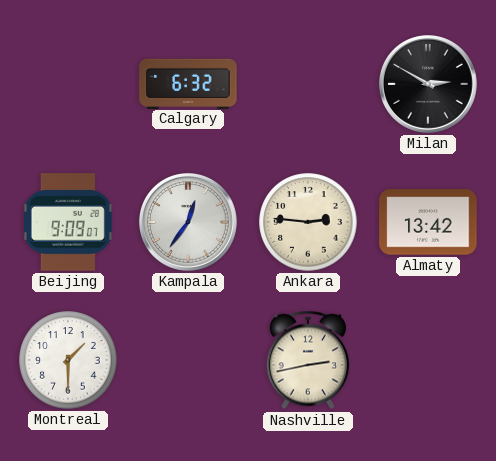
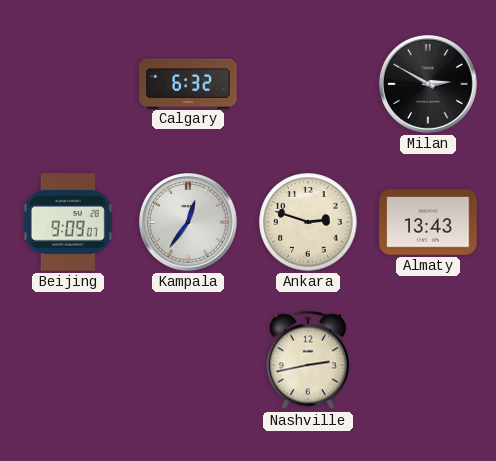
Ankara: 2:46 -> 2:48
Almaty: 13:42 -> 13:43
Montreal: 1:30 -> none
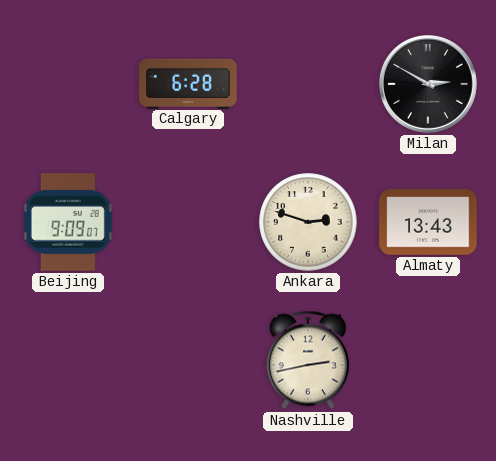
Calgary: 6:32 -> 6:28
Kampala: 12:36 -> none
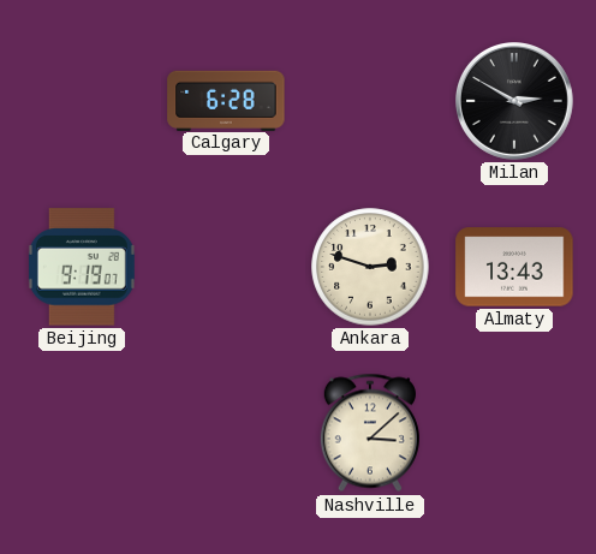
Beijing: 9:09 -> 9:19
Nashville: 2:43 -> 3:08
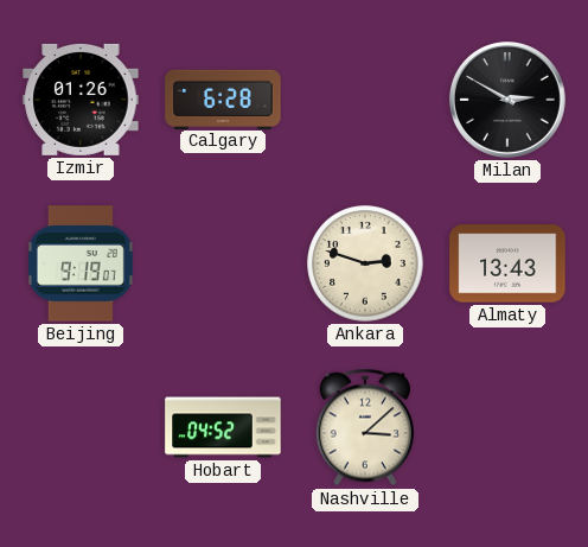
Izmir: none -> 01:26
Hobart: none -> 04:52
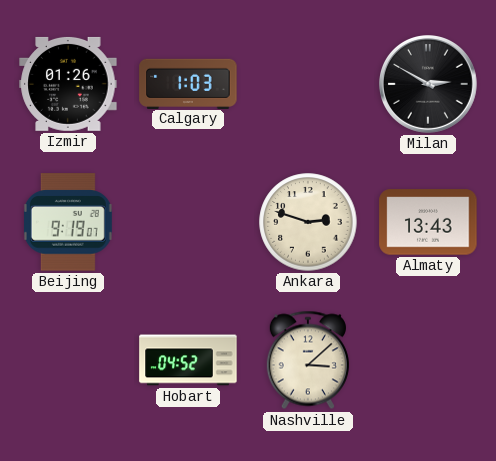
Calgary: 6:28 -> 1:03
